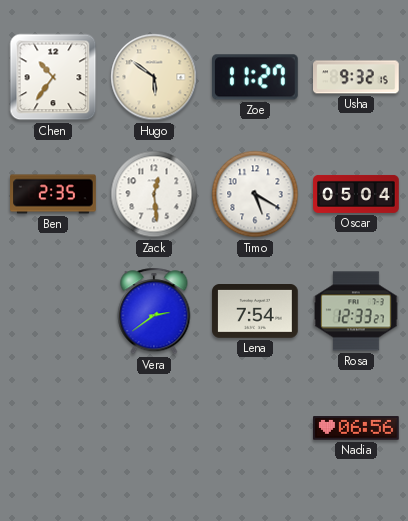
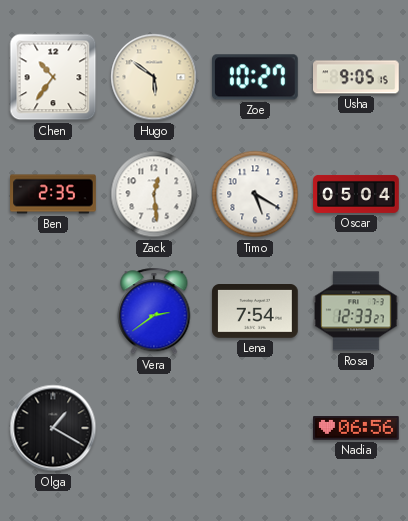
Zoe: 11:27 -> 10:27
Usha: 9:32 -> 9:05
Olga: none -> 1:20
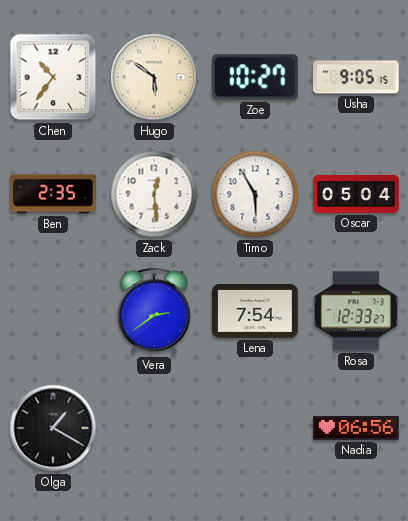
Timo: 5:20 -> 5:55
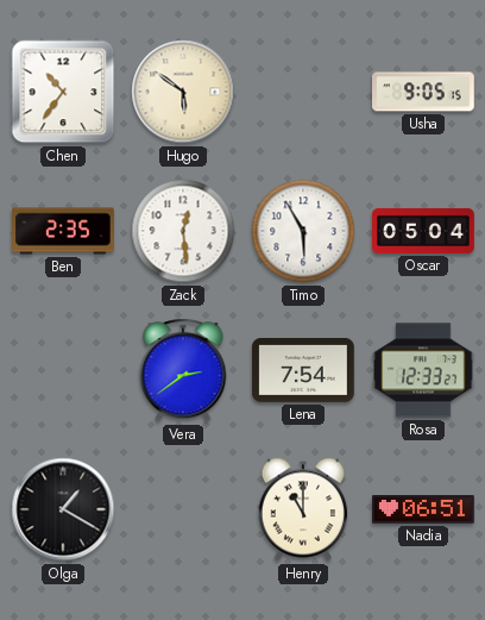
Zoe: 10:27 -> none
Henry: none -> 11:00
Nadia: 06:56 -> 06:51
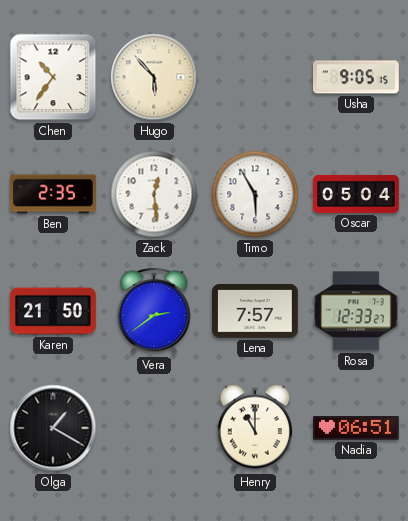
Hugo: 5:51 -> 5:53
Karen: none -> 21:50
Lena: 7:54 -> 7:57
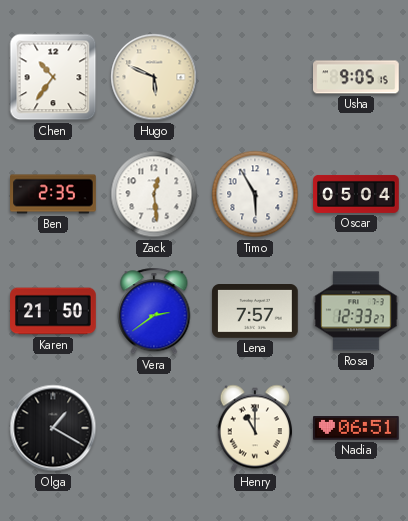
Hugo: 5:53 -> 5:49
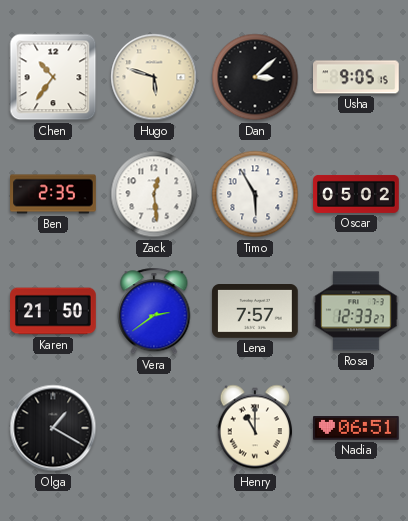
Hugo: 5:49 -> 5:48
Dan: none -> 3:08
Oscar: 05:04 -> 05:02
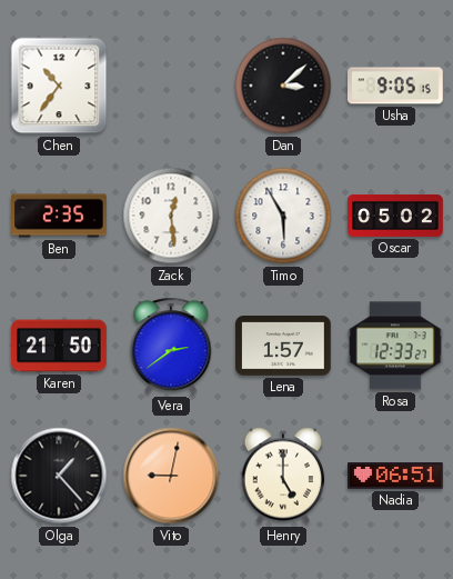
Hugo: 5:48 -> none
Lena: 7:57 -> 1:57
Olga: 1:20 -> 1:23
Vito: none -> 9:02
Henry: 11:00 -> 5:00
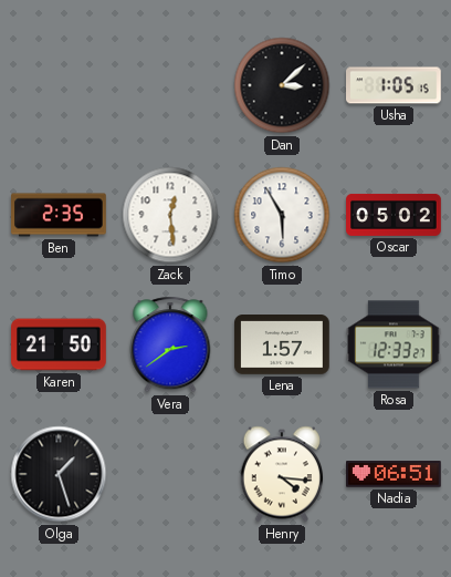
Chen: 10:36 -> none
Usha: 9:05 -> 1:05
Olga: 1:23 -> 1:27
Vito: 9:02 -> none
Henry: 5:00 -> 4:16
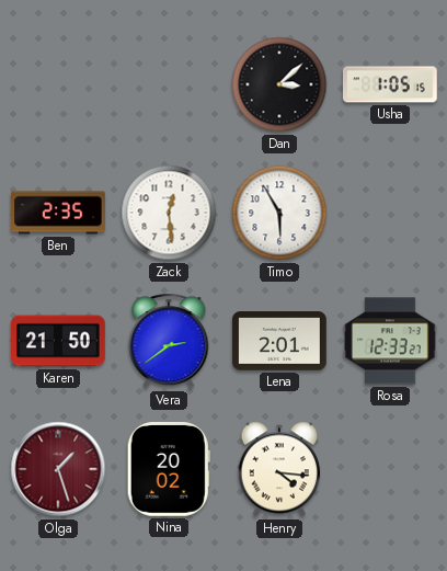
Oscar: 05:02 -> none
Lena: 1:57 -> 2:01
Olga dial: black -> burgundy
Nina: none -> 20:02
Nadia: 06:51 -> none
